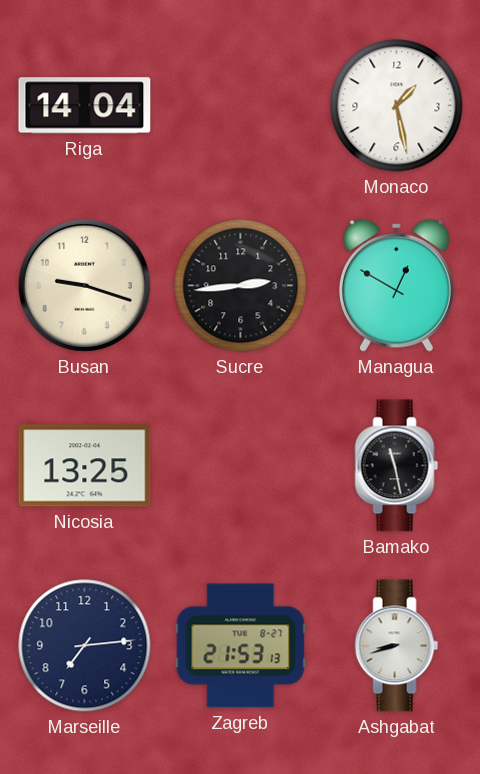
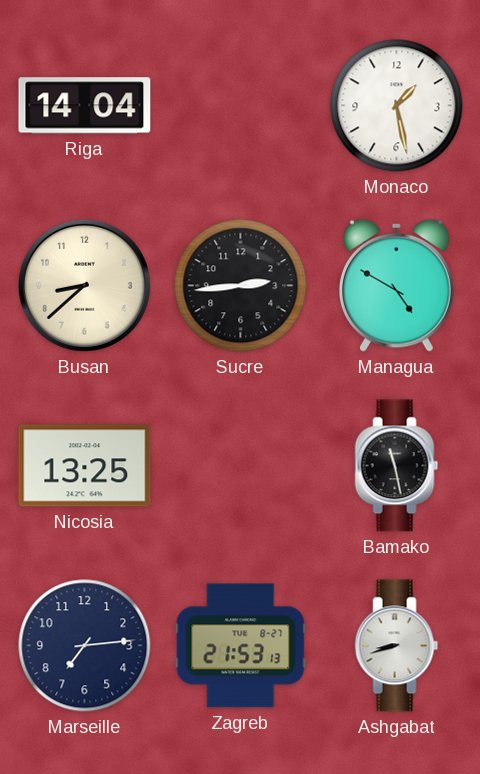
Busan: 9:18 -> 8:38
Managua: 12:50 -> 4:50
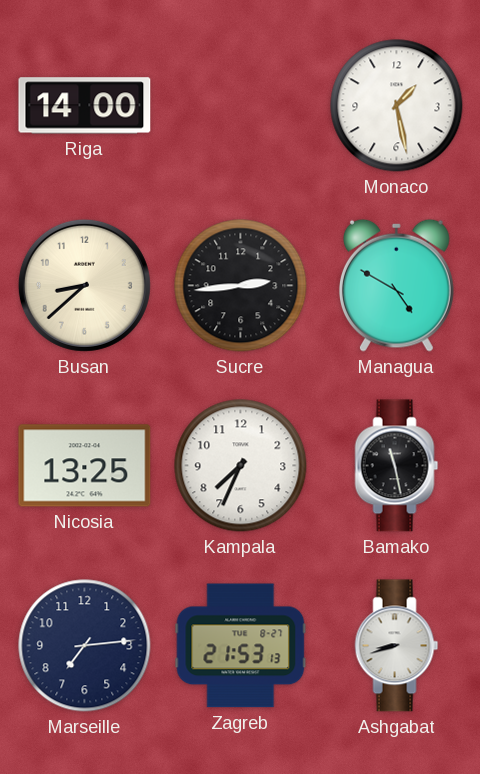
Riga: 14:04 -> 14:00
Kampala: none -> 7:34
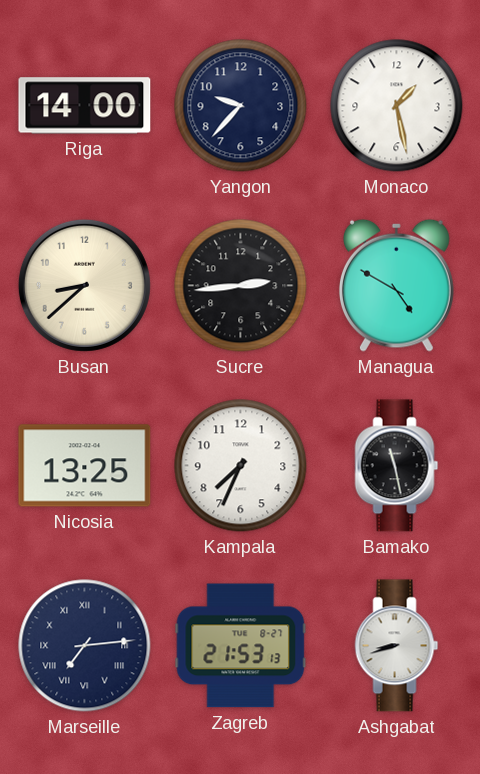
Yangon: none -> 9:37
Marseille numerals: Arabic -> Roman
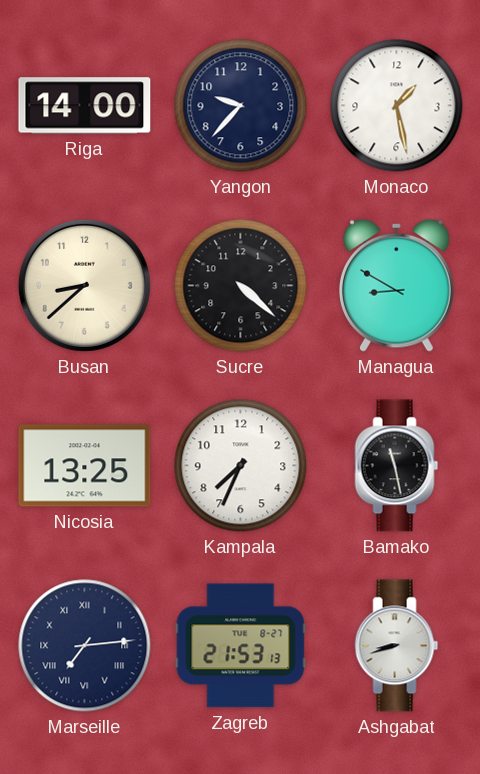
Sucre: 2:44 -> 4:22
Managua: 4:50 -> 8:50
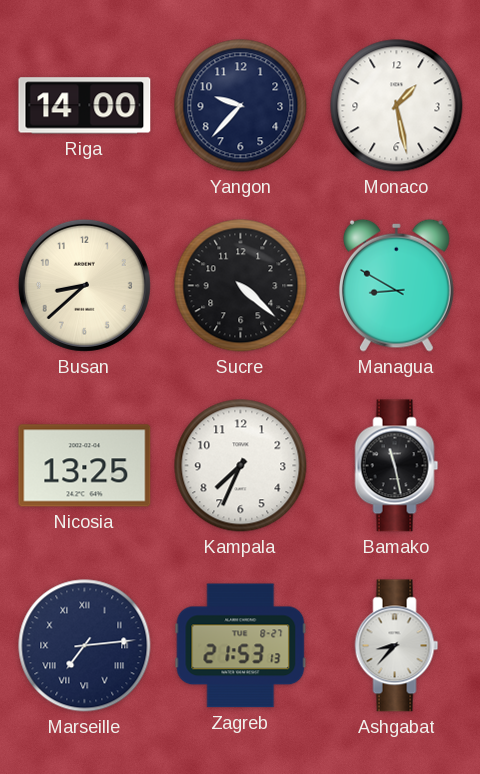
Ashgabat: 8:42 -> 8:37
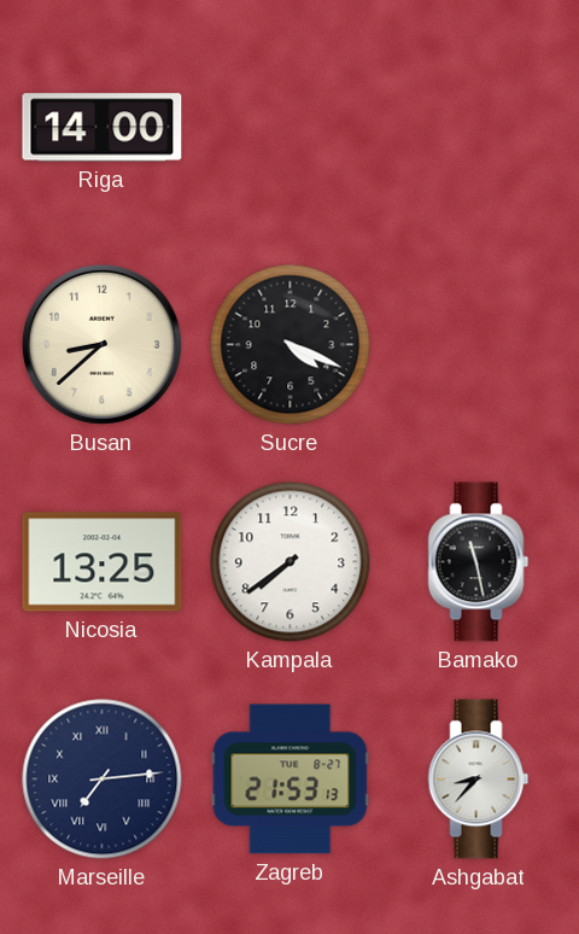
Yangon: 9:37 -> none
Monaco: 1:28 -> none
Sucre: 4:22 -> 4:19
Managua: 8:50 -> none
Kampala: 7:34 -> 7:39
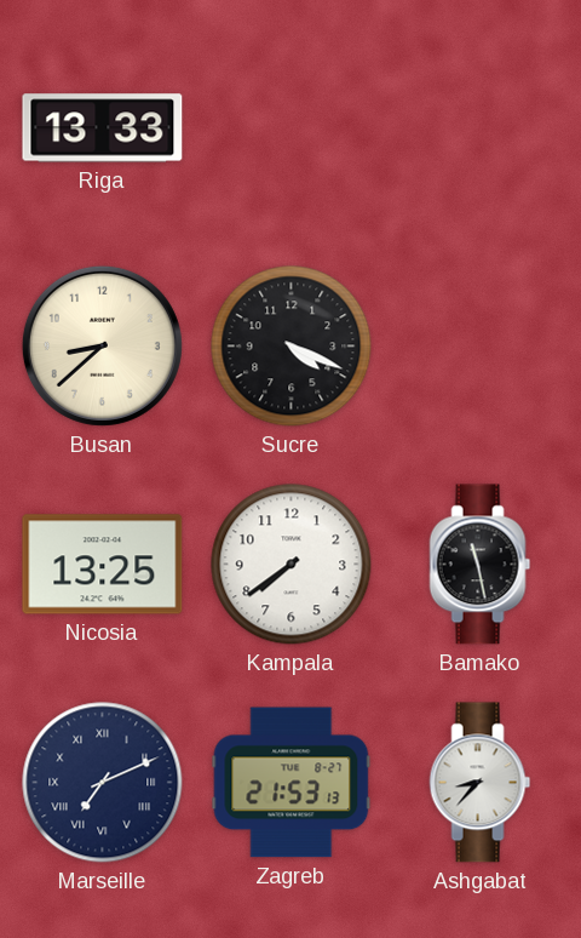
Riga: 14:00 -> 13:33
Marseille: 7:14 -> 7:11
